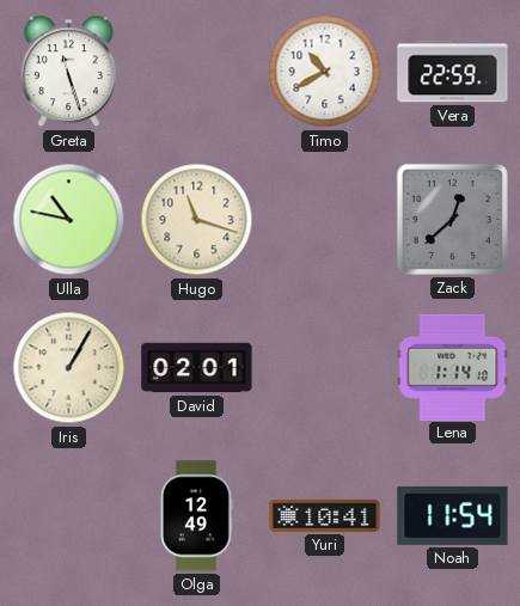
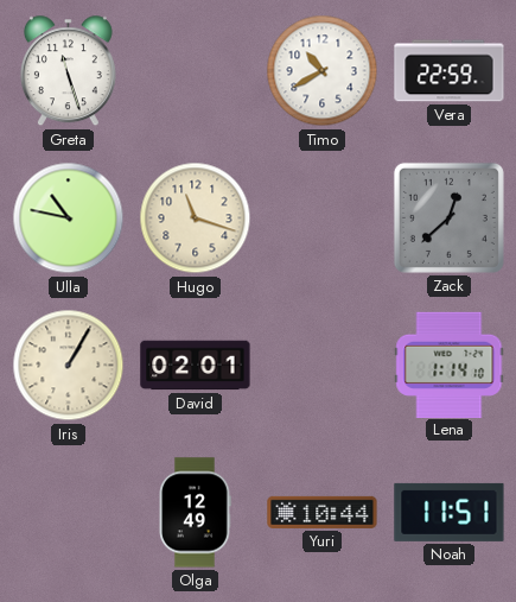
Yuri: 10:41 -> 10:44
Noah: 11:54 -> 11:51
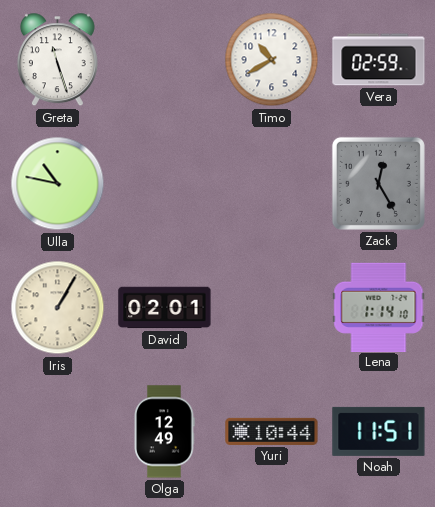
Vera: 22:59 -> 02:59
Hugo: 11:18 -> none
Zack: 12:38 -> 12:25
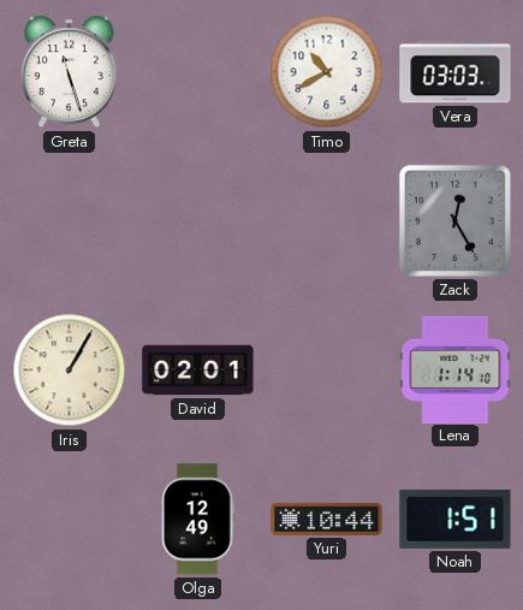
Vera: 02:59 -> 03:03
Ulla: 10:47 -> none
Noah: 11:51 -> 1:51
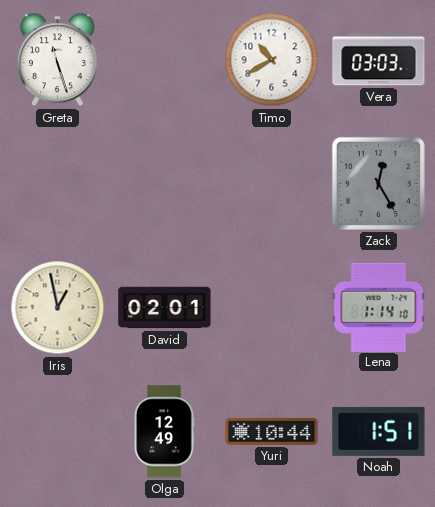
Iris: 1:05 -> 12:58
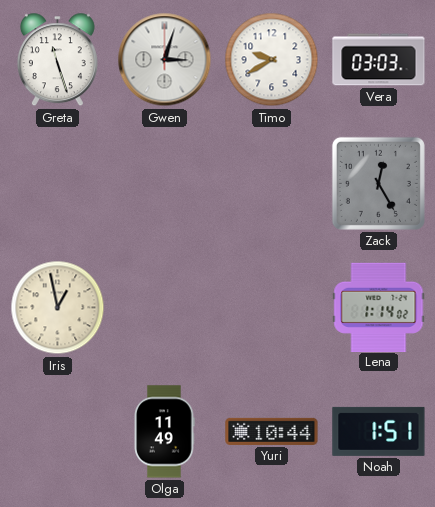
Gwen: none -> 3:03
Timo: 10:40 -> 9:40
David: 02:01 -> none
Lena: 1:14:10 -> 1:14:02
Olga: 12:49 -> 11:49
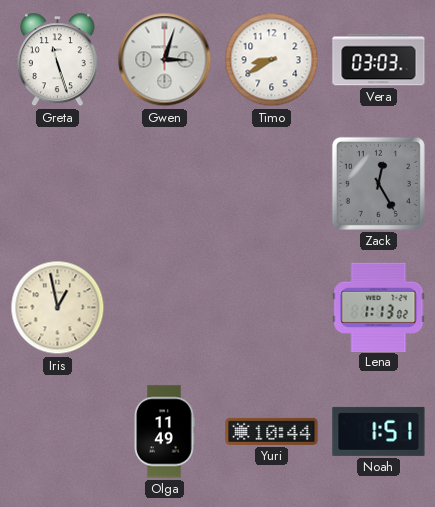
Timo: 9:40 -> 8:40
Lena: 1:14 -> 1:13
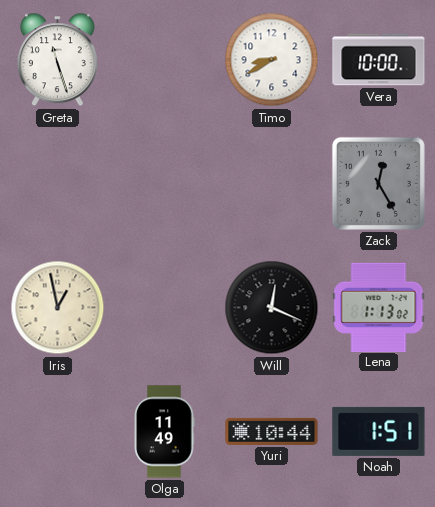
Gwen: 3:03 -> none
Vera: 03:03 -> 10:00
Will: none -> 12:19
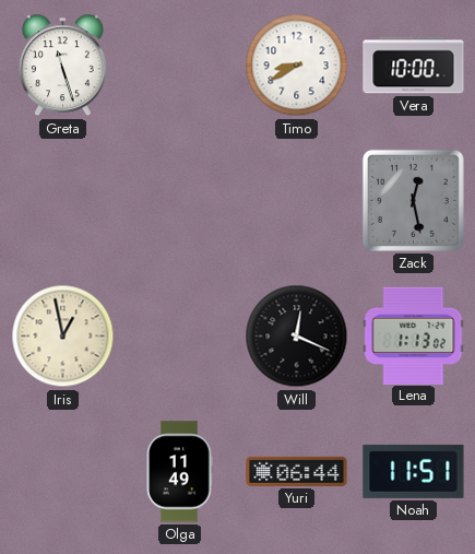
Zack: 12:25 -> 12:28
Yuri: 10:44 -> 06:44
Noah: 1:51 -> 11:51
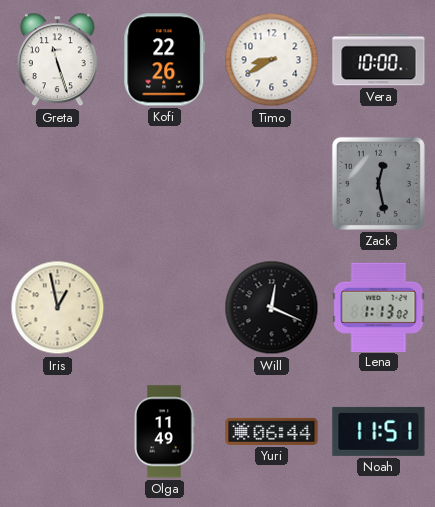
Kofi: none -> 22:26
